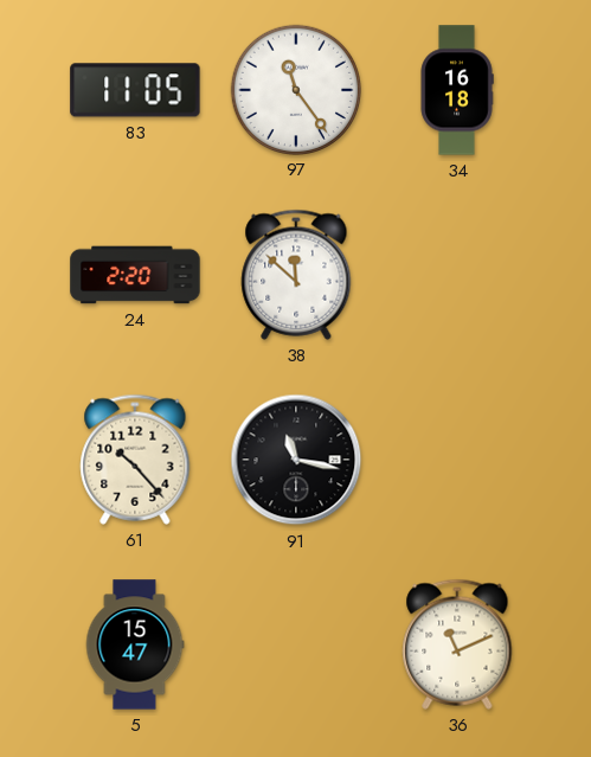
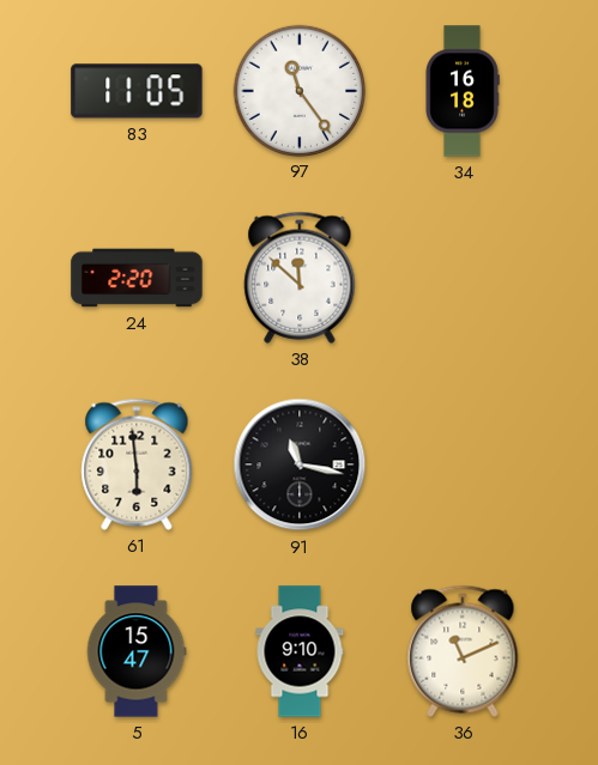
61: 10:23 -> 5:59
16: none -> 9:10
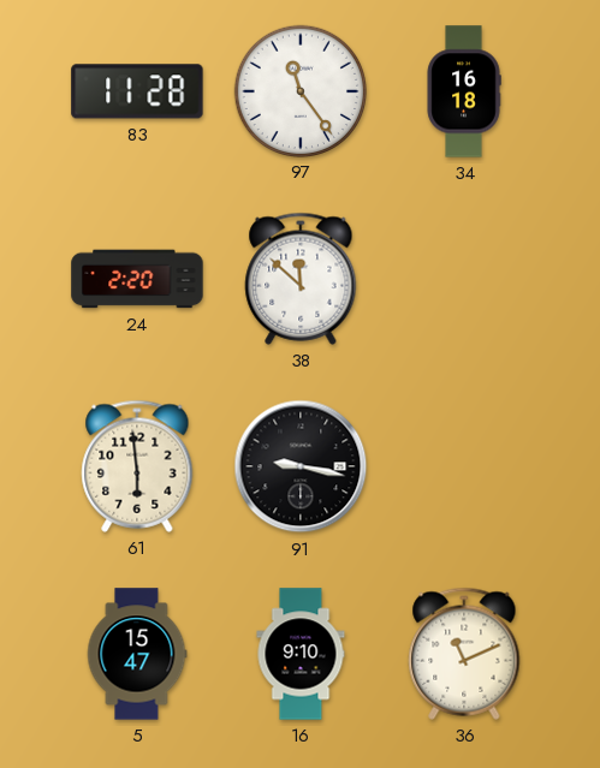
83: 11:05 -> 11:28
91: 11:17 -> 9:17
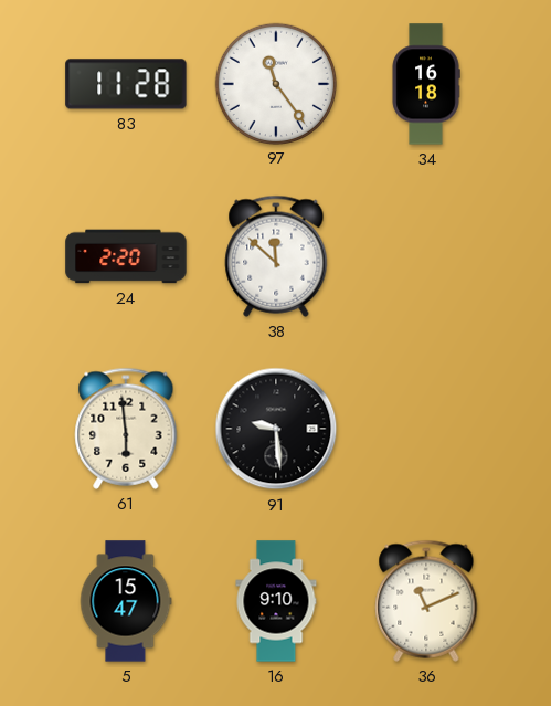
91: 9:17 -> 9:29
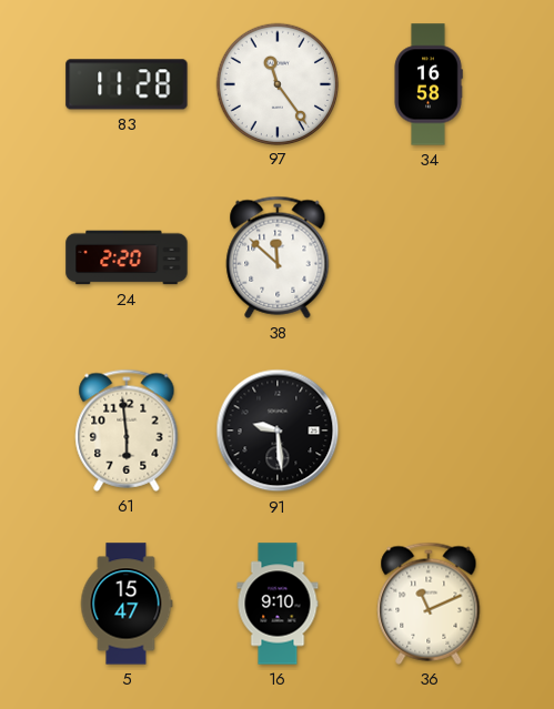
34: 16:18 -> 16:58
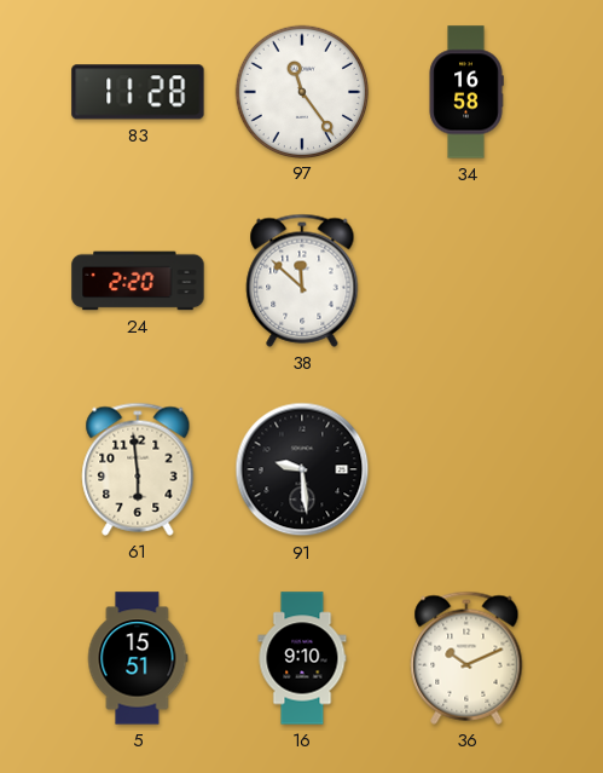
5: 15:47 -> 15:51
36: 11:11 -> 10:11
